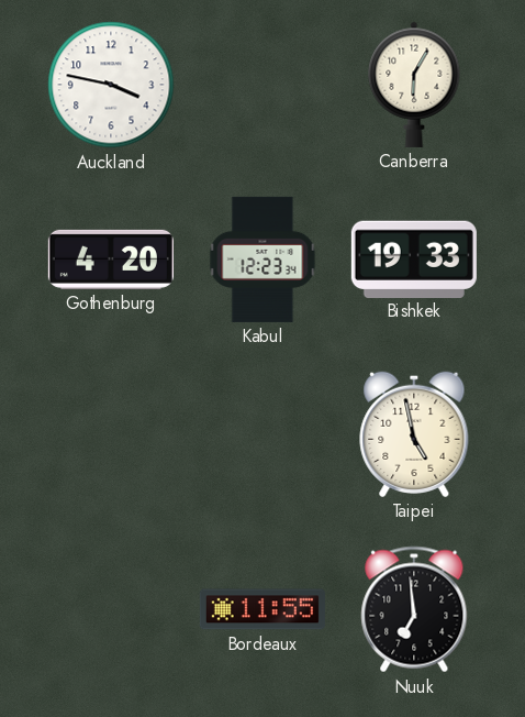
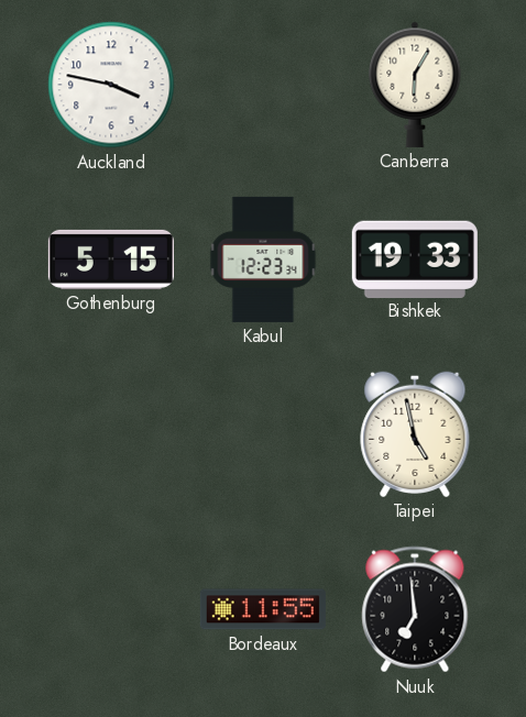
Gothenburg: 4:20 -> 5:15
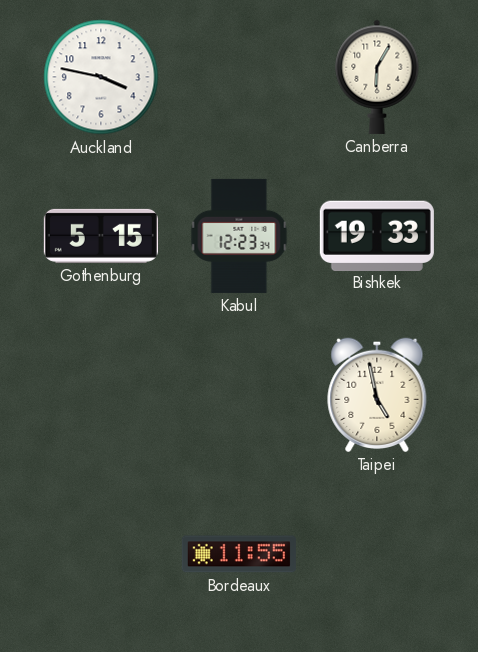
Nuuk: 6:59 -> none
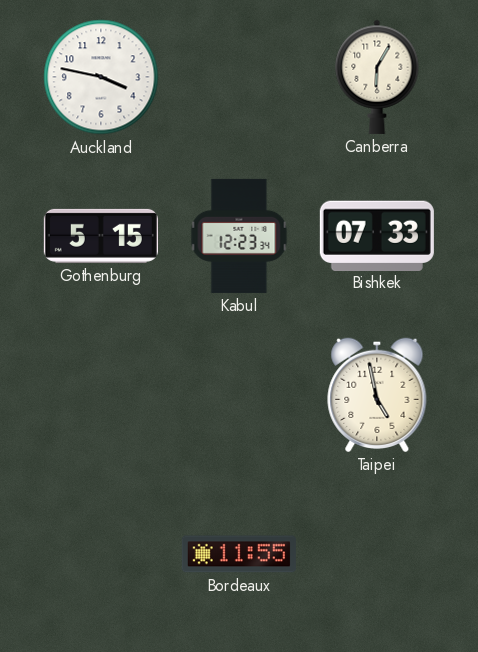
Bishkek: 19:33 -> 07:33
